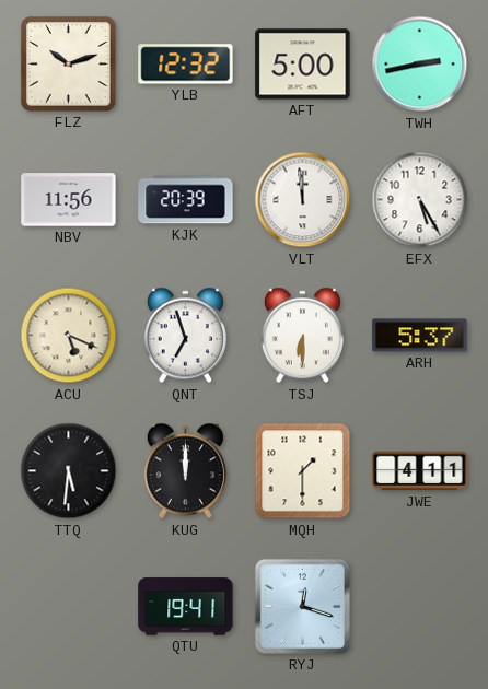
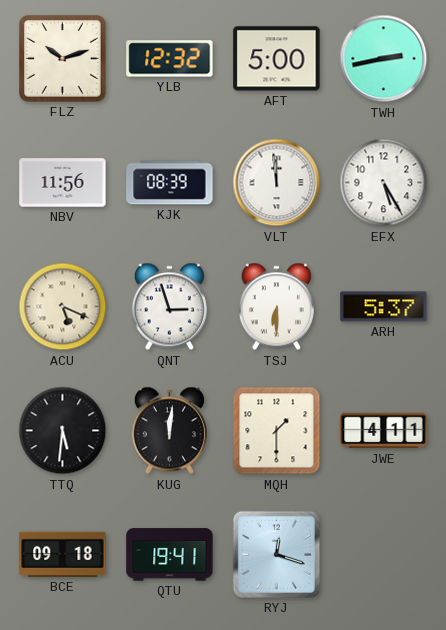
KJK: 20:39 -> 08:39
QNT: 6:57 -> 2:57
KUG: 12:00 -> 12:01
BCE: none -> 09:18
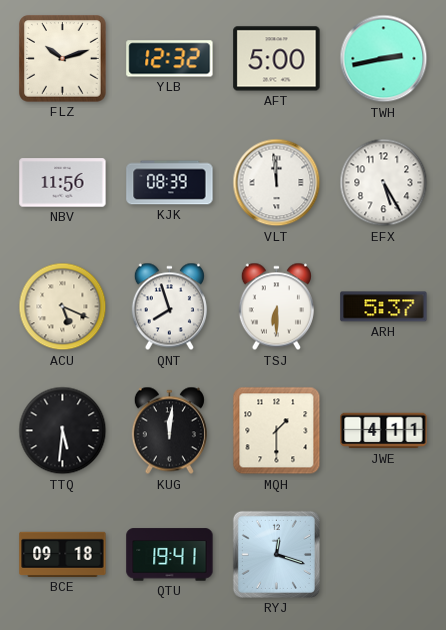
QNT: 2:57 -> 7:57
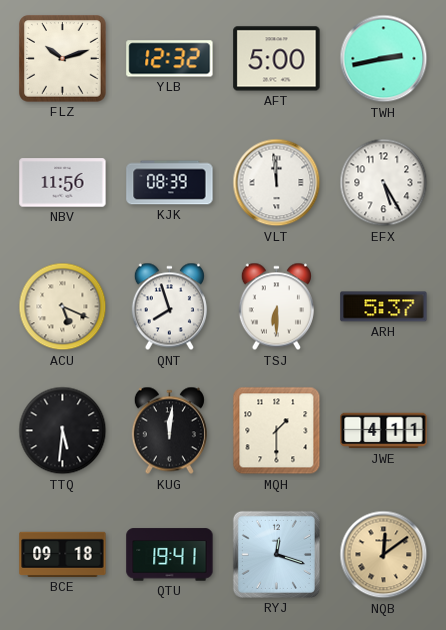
NQB: none -> 12:09
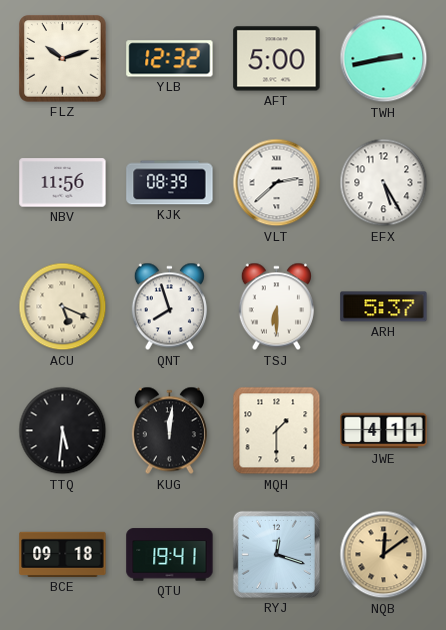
VLT: 11:59 -> 2:38
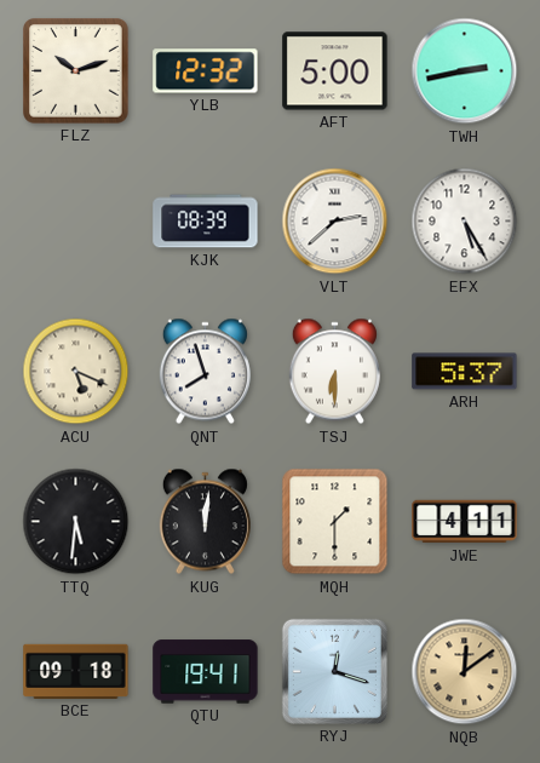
NBV: 11:56 -> none
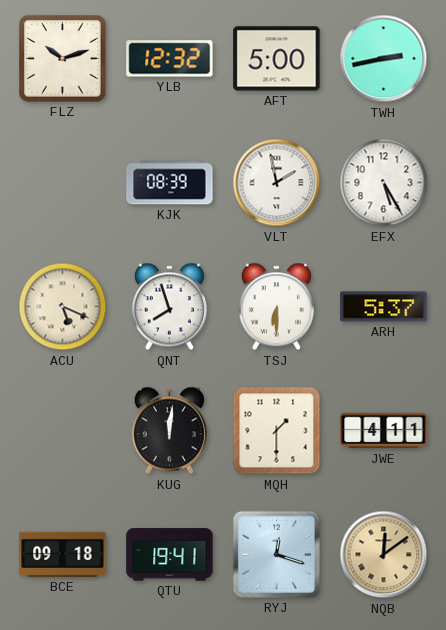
VLT: 2:38 -> 1:58
TTQ: 5:31 -> none
